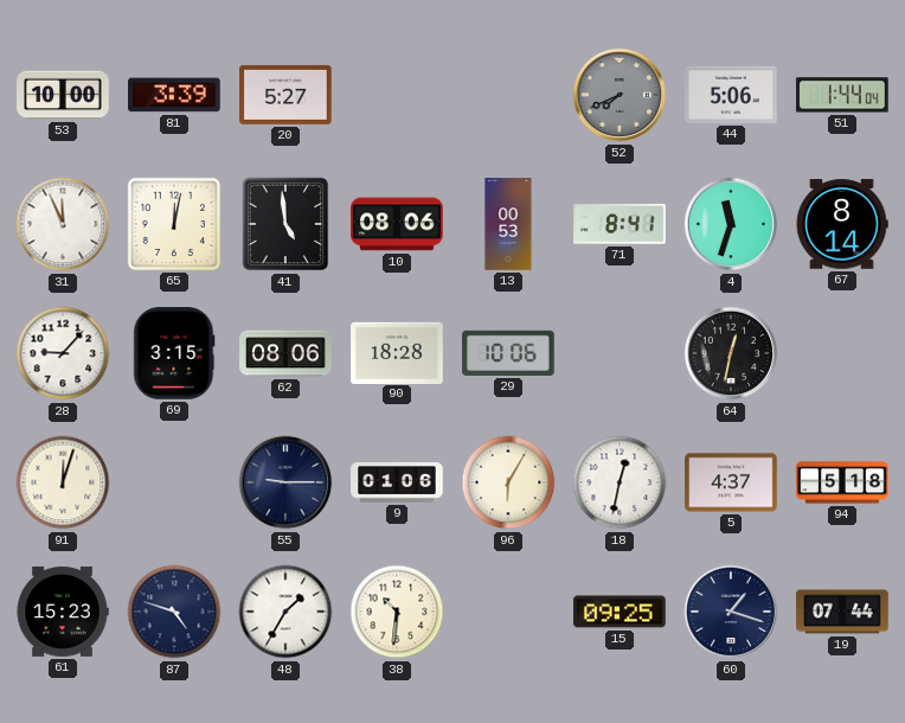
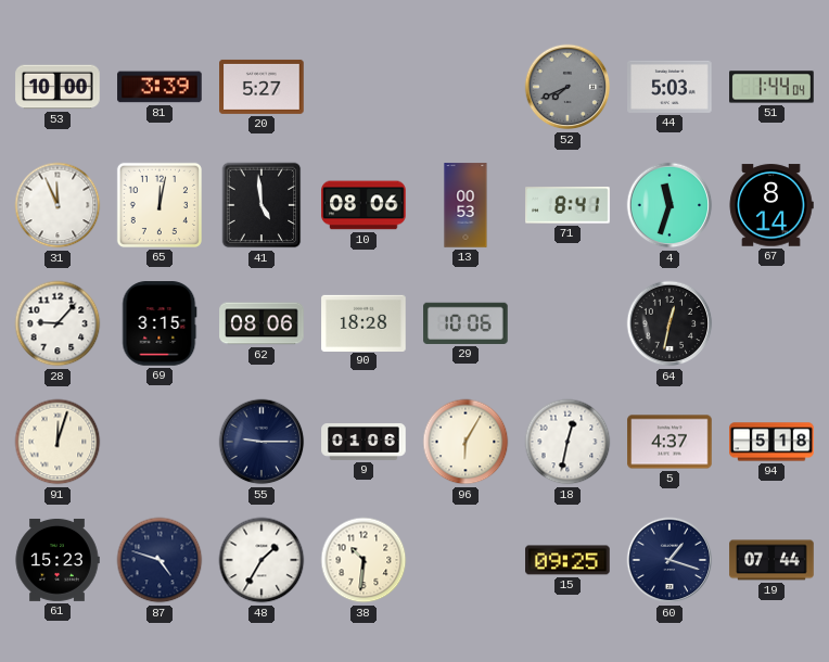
44: 5:06 -> 5:03
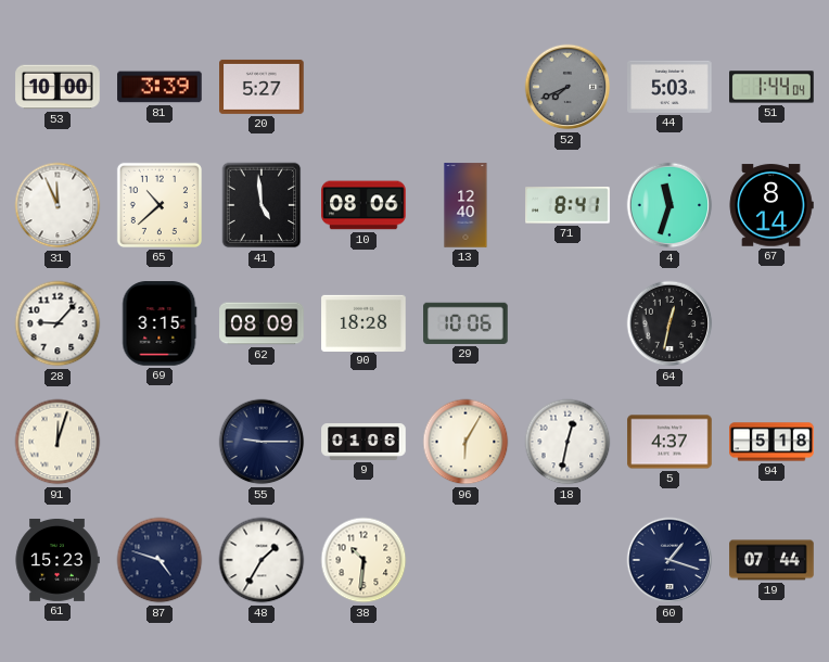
65: 12:02 -> 10:38
13: 00:53 -> 12:40
62: 08:06 -> 08:09
15: 09:25 -> none
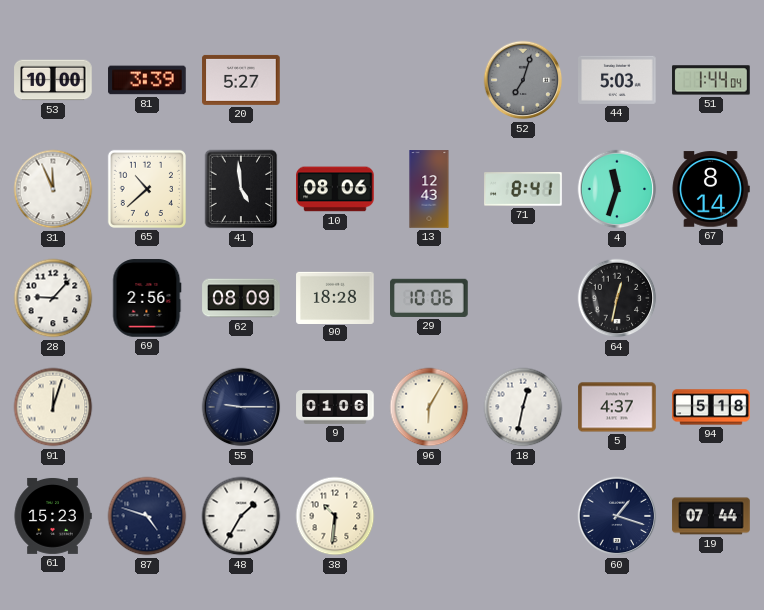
52: 7:41 -> 7:03
13: 12:40 -> 12:43
69: 3:15 -> 2:56
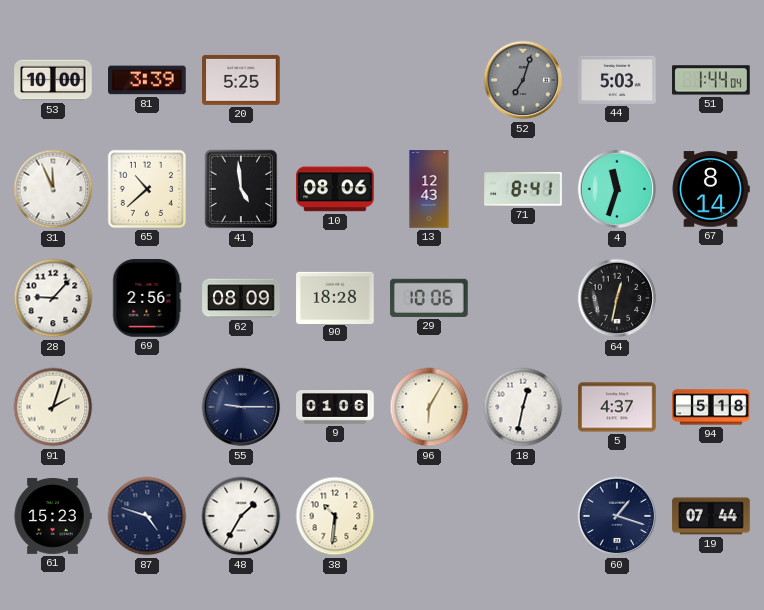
20: 5:27 -> 5:25
91: 12:03 -> 2:03
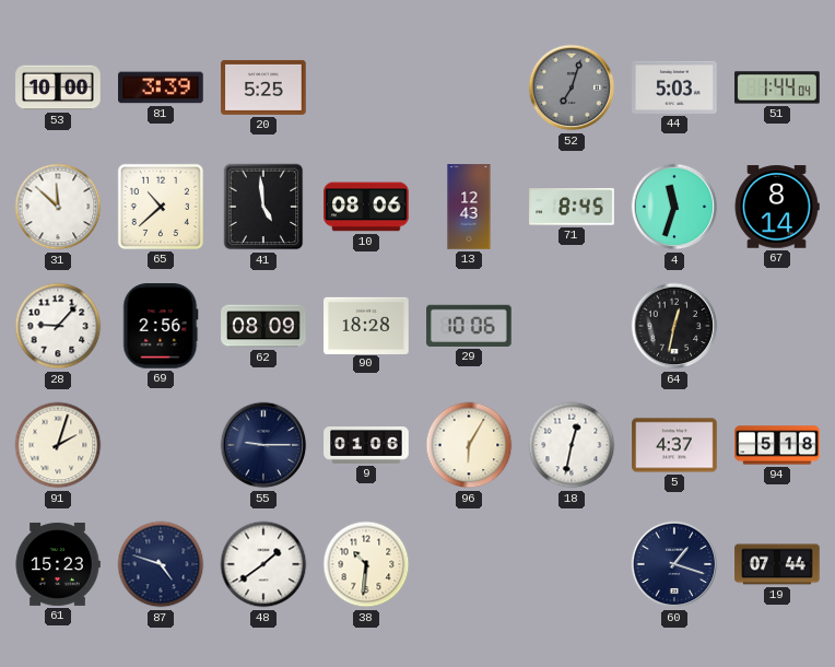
31: 11:56 -> 11:52
71: 8:41 -> 8:45
48: 1:35 -> 1:39
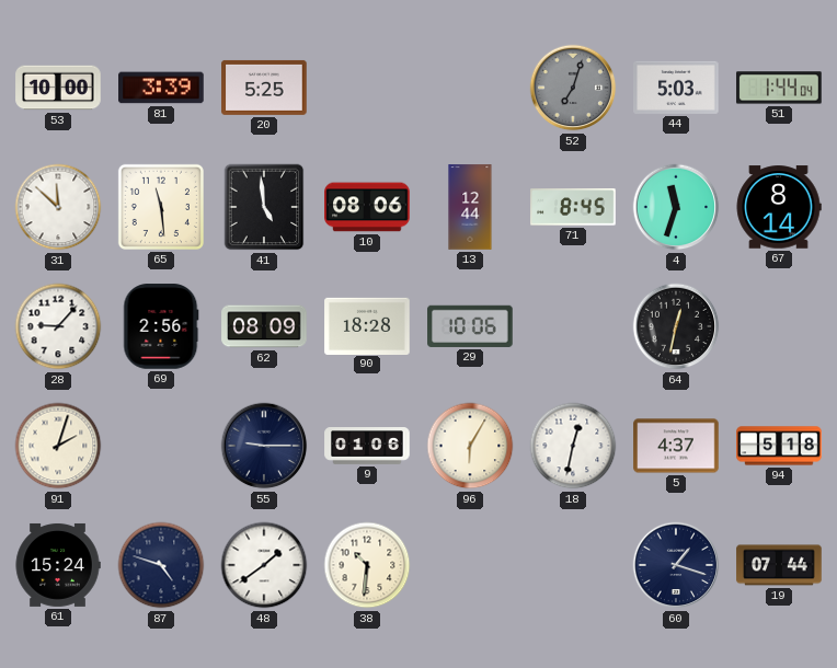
65: 10:38 -> 11:29
13: 12:43 -> 12:44
61: 15:23 -> 15:24
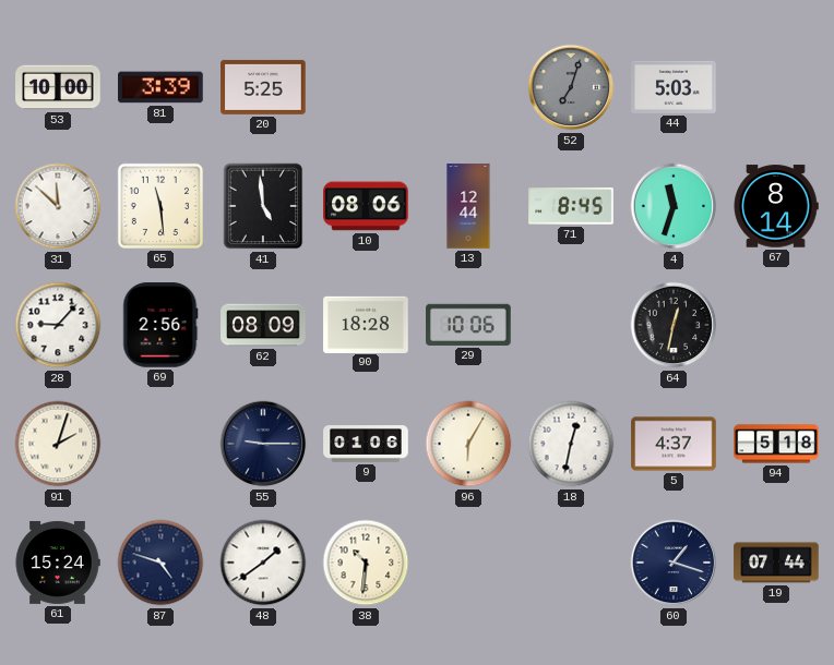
51: 1:44 -> none
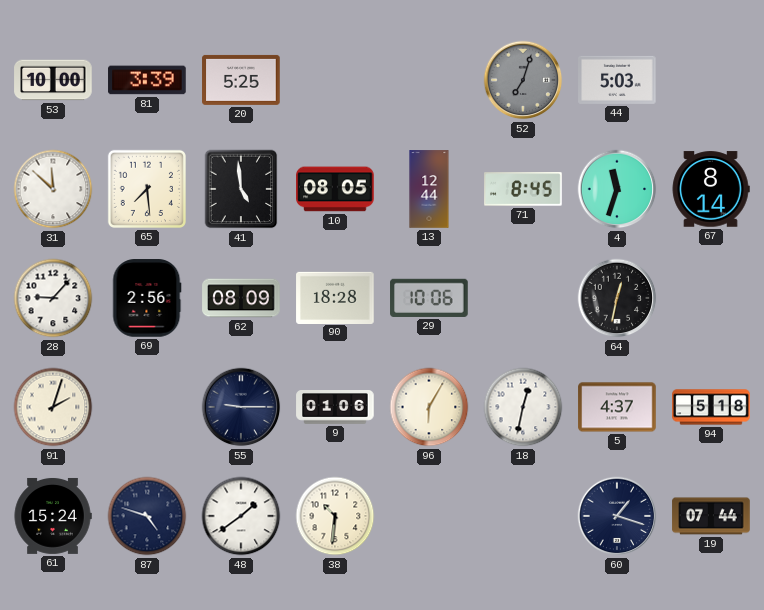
65: 11:29 -> 7:29
10: 08:06 -> 08:05
